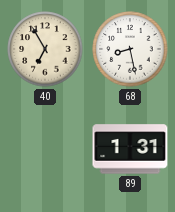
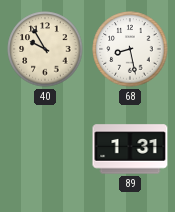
40: 6:55 -> 9:55
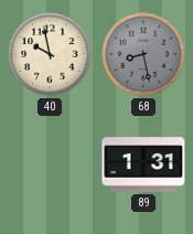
40: 9:55 -> 9:58
68 dial: white -> grey
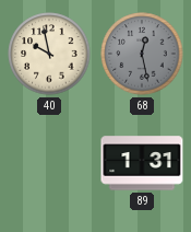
68: 8:28 -> 12:28
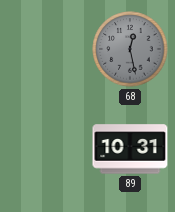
40: 9:58 -> none
89: 1:31 -> 10:31
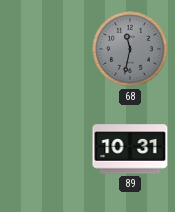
68: 12:28 -> 11:32
